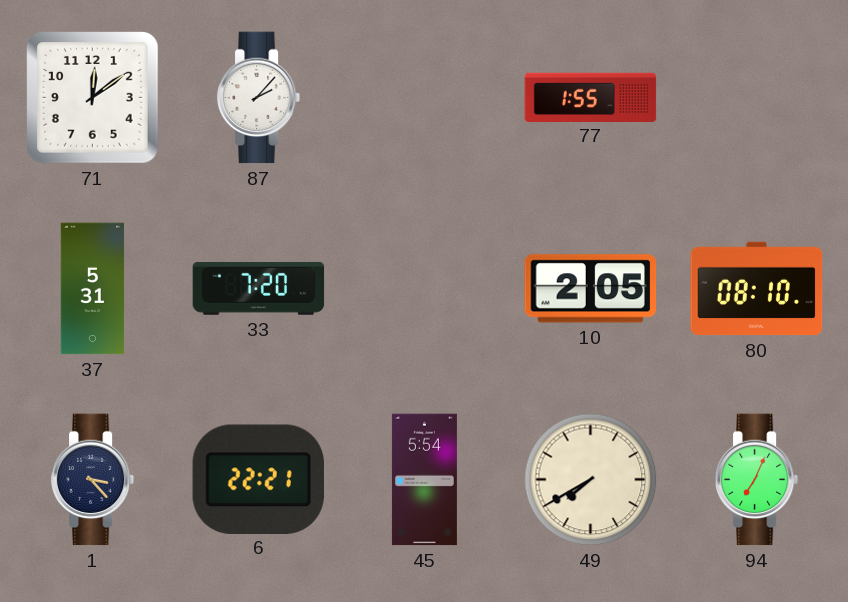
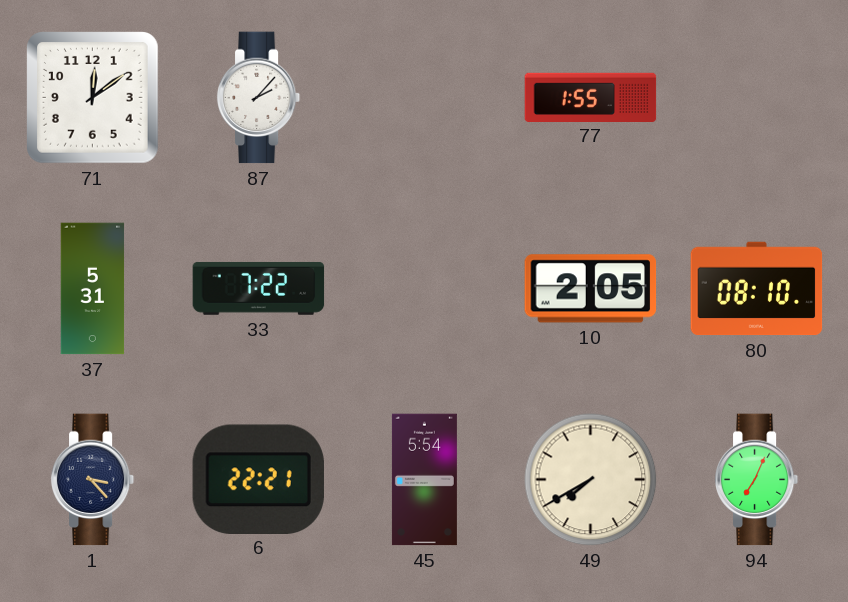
33: 7:20 -> 7:22
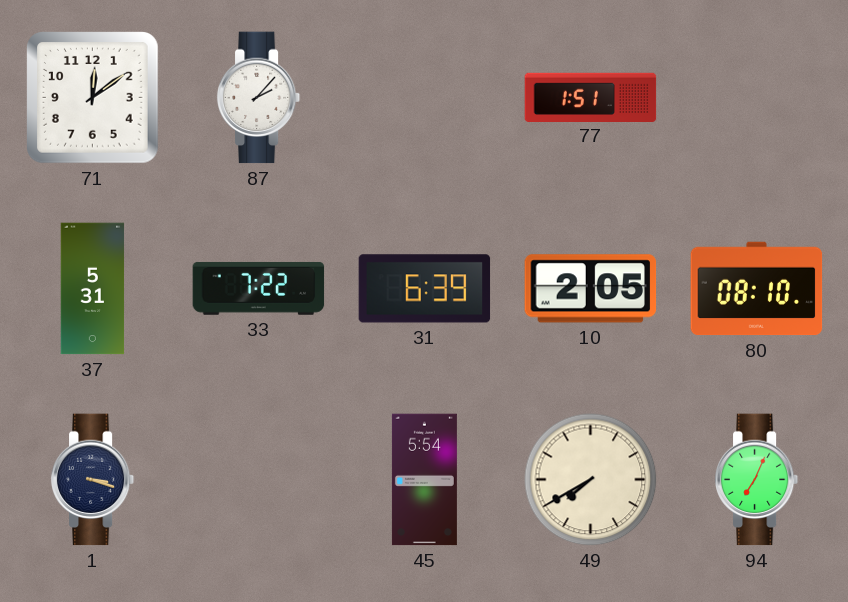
77: 1:55 -> 1:51
31: none -> 6:39
1: 3:23 -> 3:18
6: 22:21 -> none
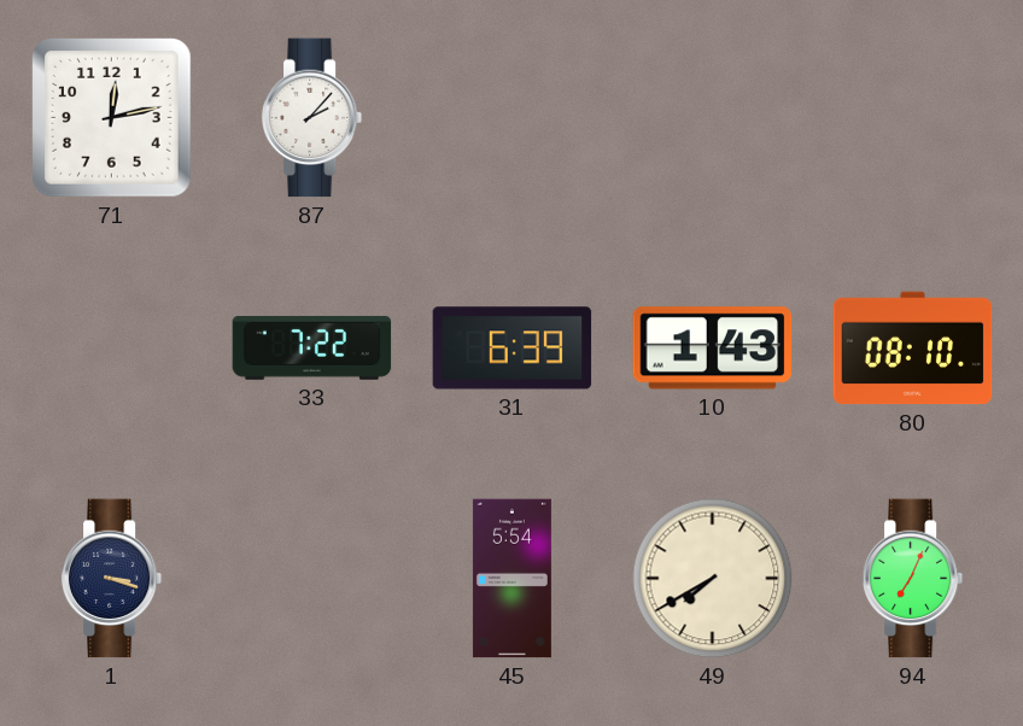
71: 12:09 -> 12:13
77: 1:51 -> none
37: 5:31 -> none
10: 2:05 -> 1:43
